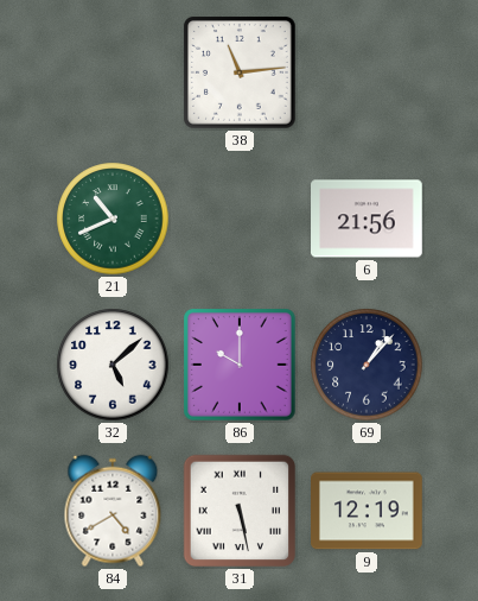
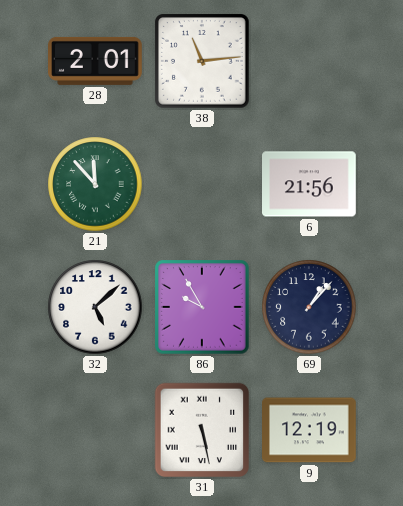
28: none -> 2:01
21: 10:41 -> 11:53
86: 10:00 -> 9:55
84: 4:40 -> none
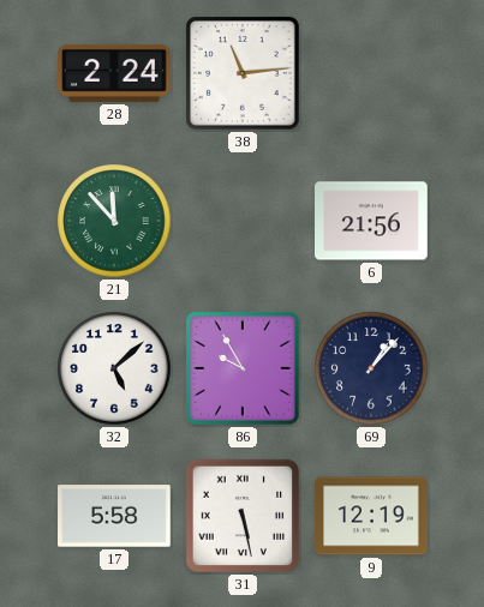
28: 2:01 -> 2:24
17: none -> 5:58
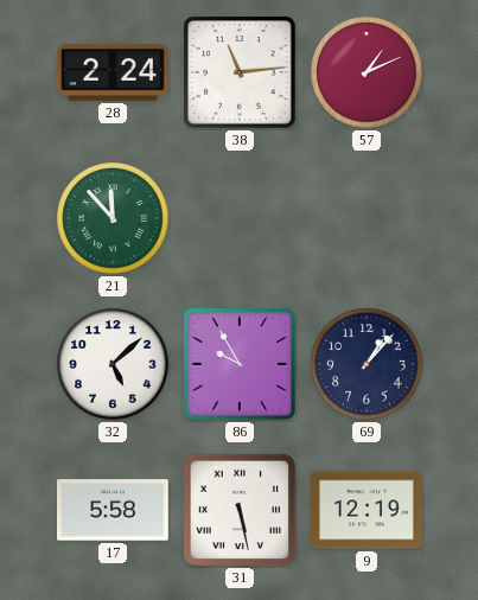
57: none -> 1:11
6: 21:56 -> none
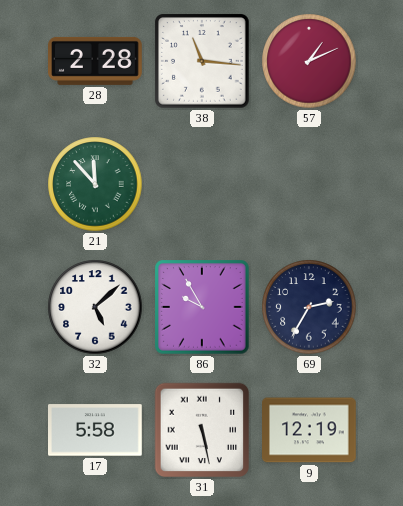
28: 2:24 -> 2:28
38: 11:14 -> 11:16
69: 1:07 -> 2:35
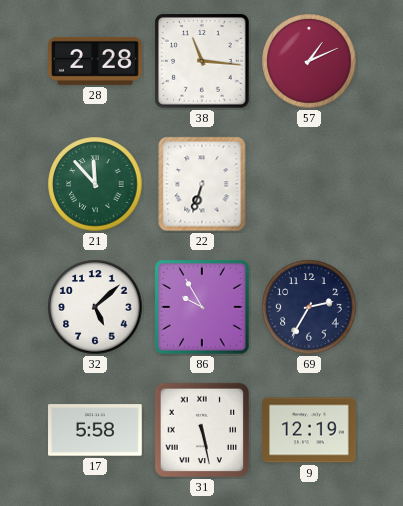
22: none -> 6:33
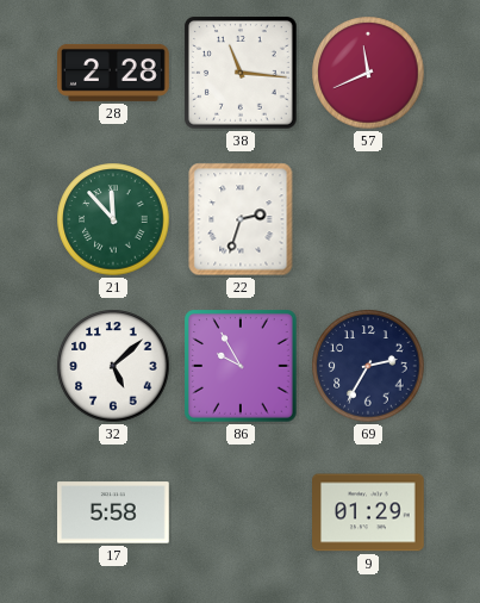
57: 1:11 -> 11:41
22: 6:33 -> 2:33
31: 5:28 -> none
9: 12:19 -> 01:29
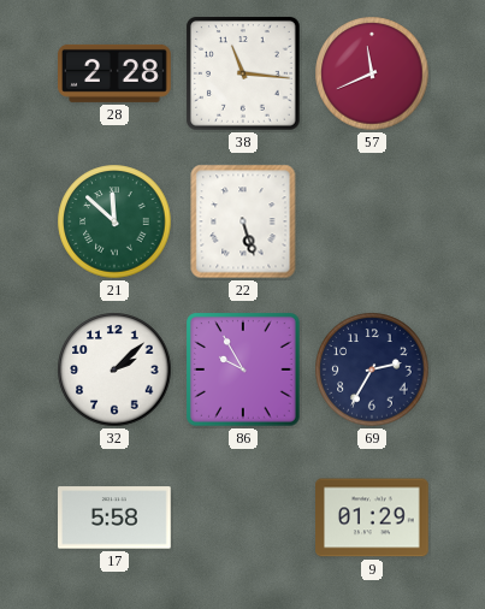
21: 11:53 -> 11:52
22: 2:33 -> 5:27
32: 5:08 -> 2:08
